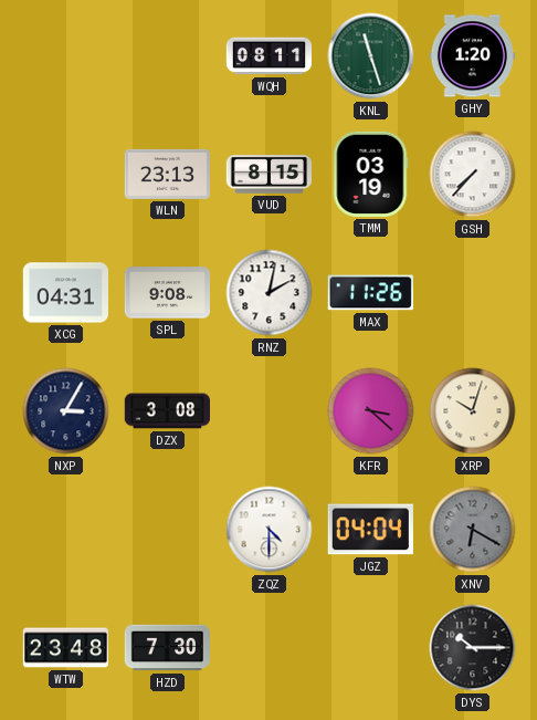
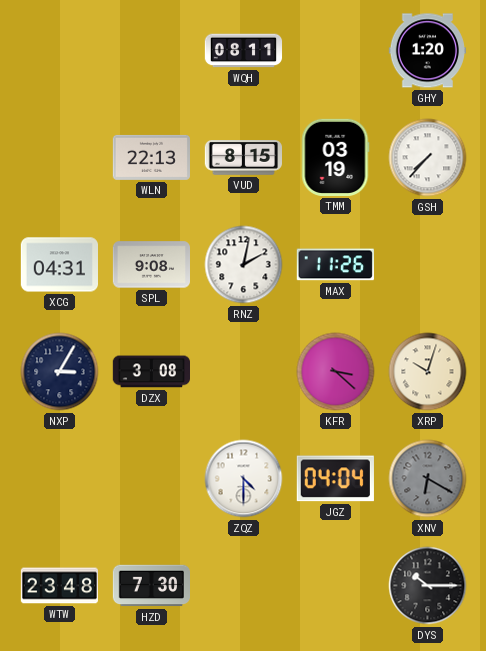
KNL: 11:27 -> none
WLN: 23:13 -> 22:13
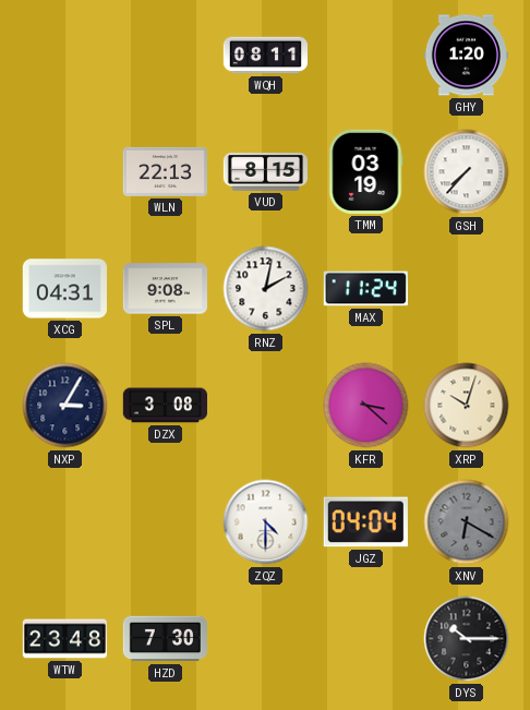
MAX: 11:26 -> 11:24
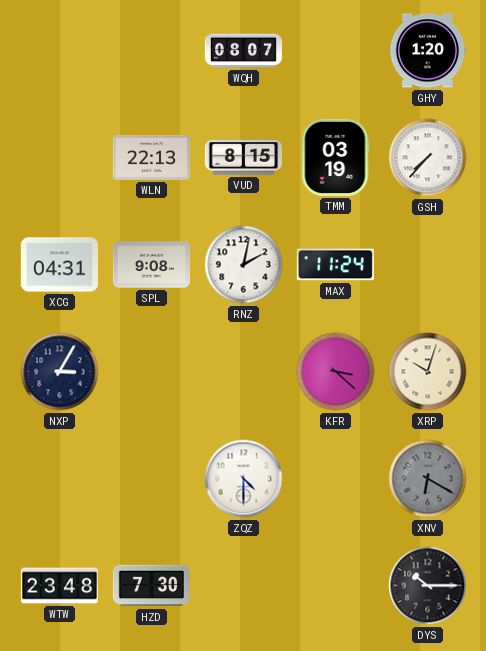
WQH: 08:11 -> 08:07
DZX: 3:08 -> none
JGZ: 04:04 -> none
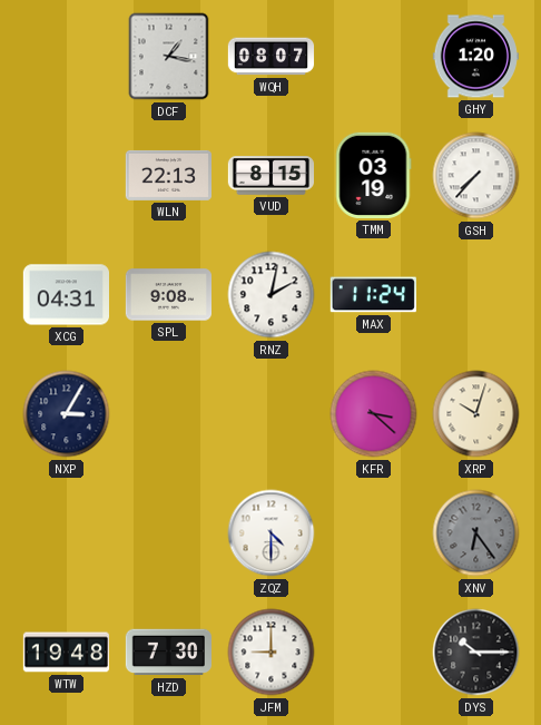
DCF: none -> 1:17
XNV: 6:20 -> 6:24
WTW: 23:48 -> 19:48
JFM: none -> 9:00
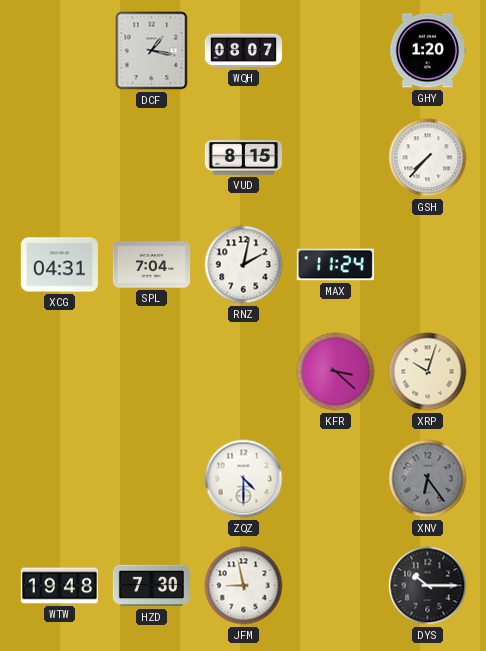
WLN: 22:13 -> none
TMM: 03:19 -> none
SPL: 9:08 -> 7:04
NXP: 3:05 -> none
JFM: 9:00 -> 8:58
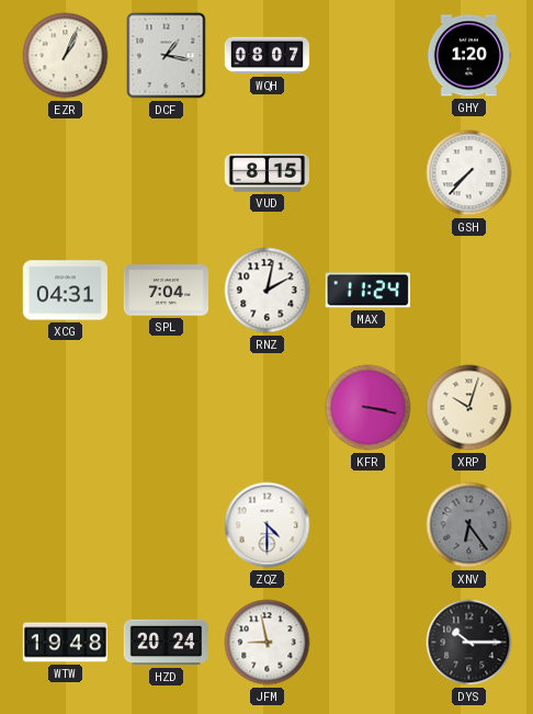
EZR: none -> 1:04
KFR: 3:22 -> 3:17
HZD: 7:30 -> 20:24
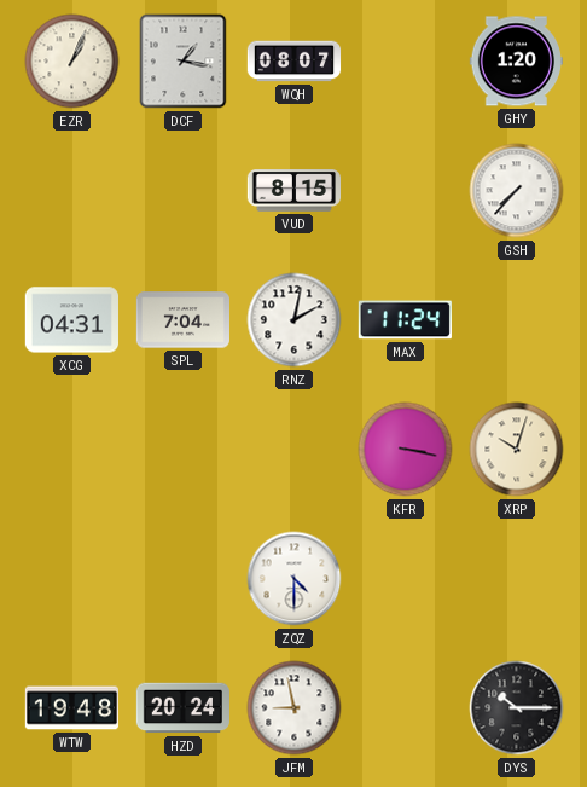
XNV: 6:24 -> none
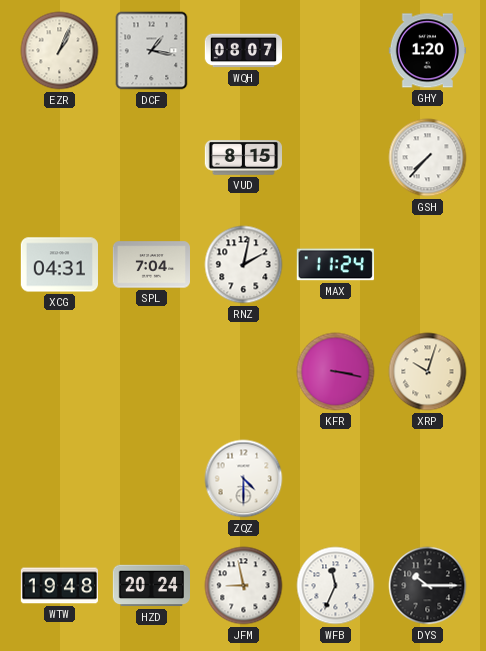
WFB: none -> 11:34
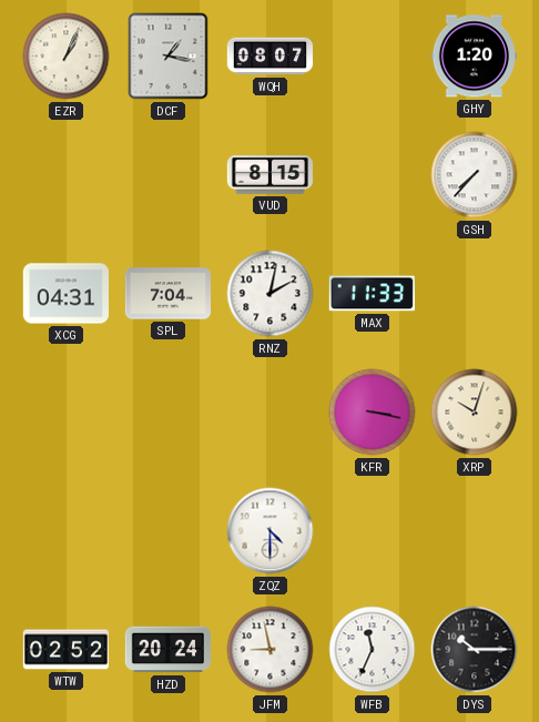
MAX: 11:24 -> 11:33
WTW: 19:48 -> 02:52
